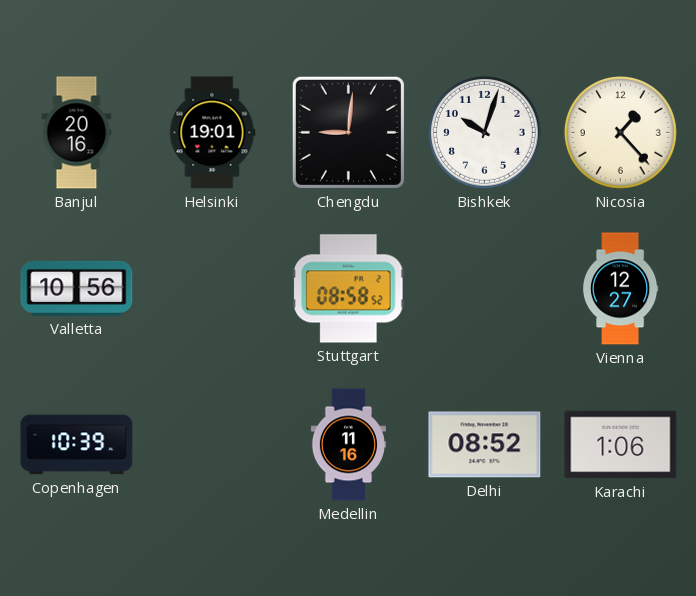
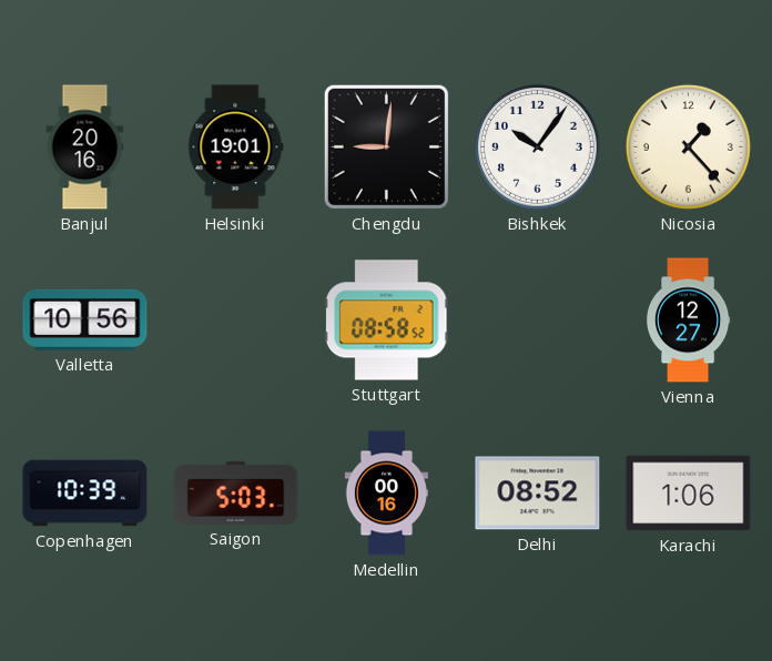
Bishkek: 10:03 -> 10:06
Saigon: none -> 5:03
Medellin: 11:16 -> 00:16
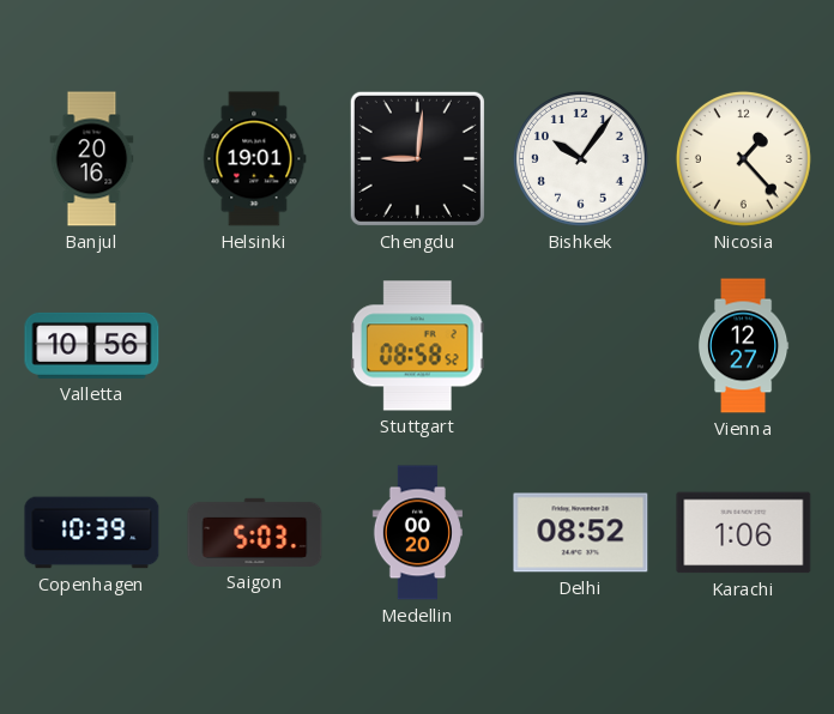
Medellin: 00:16 -> 00:20
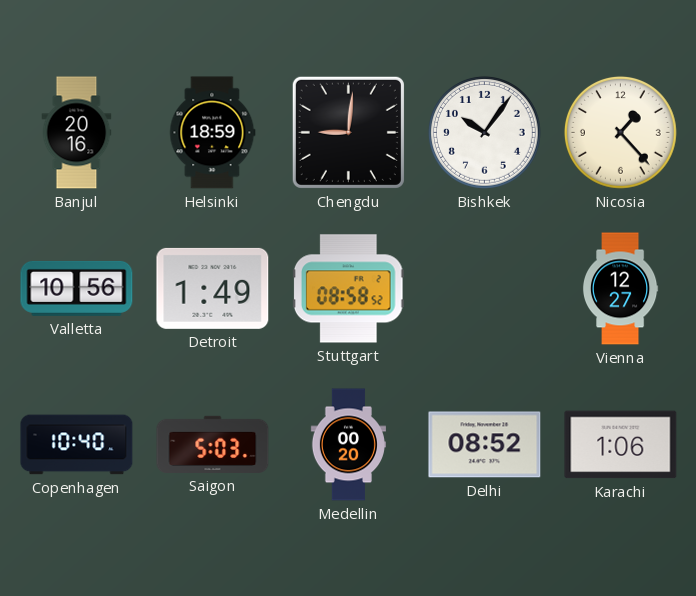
Helsinki: 19:01 -> 18:59
Detroit: none -> 1:49
Copenhagen: 10:39 -> 10:40
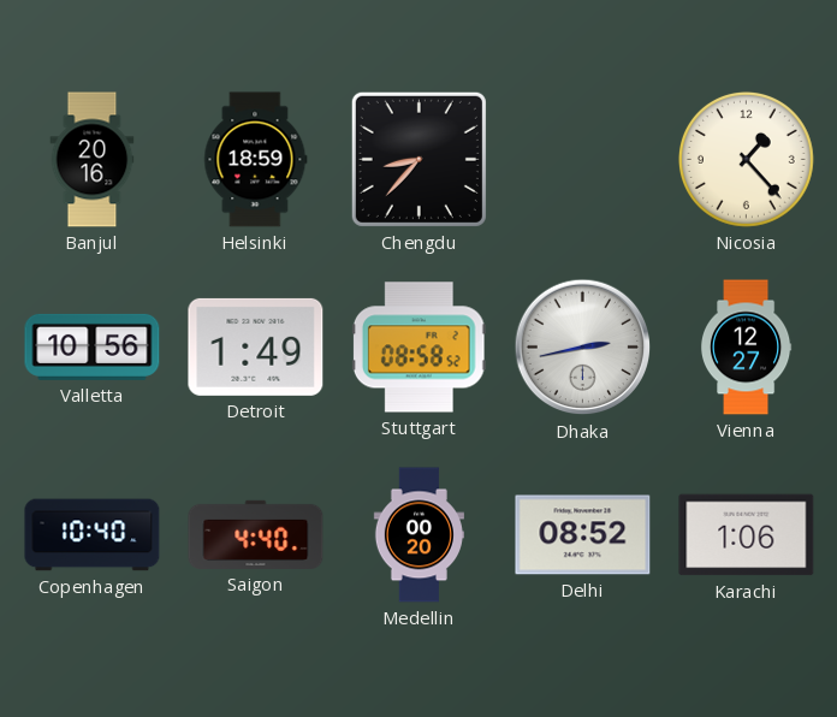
Chengdu: 9:01 -> 8:37
Bishkek: 10:06 -> none
Dhaka: none -> 2:43
Saigon: 5:03 -> 4:40
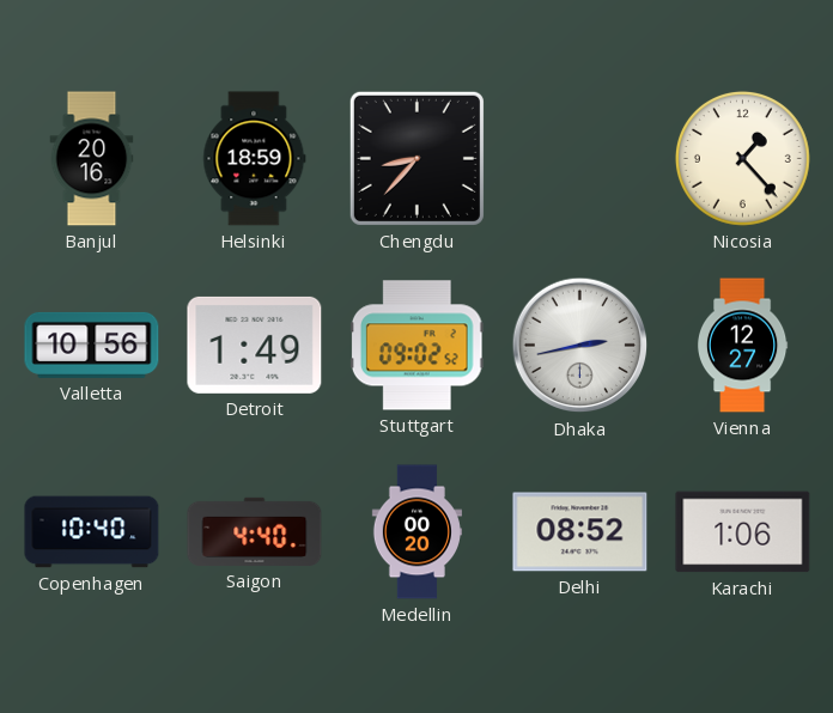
Stuttgart: 08:58 -> 09:02
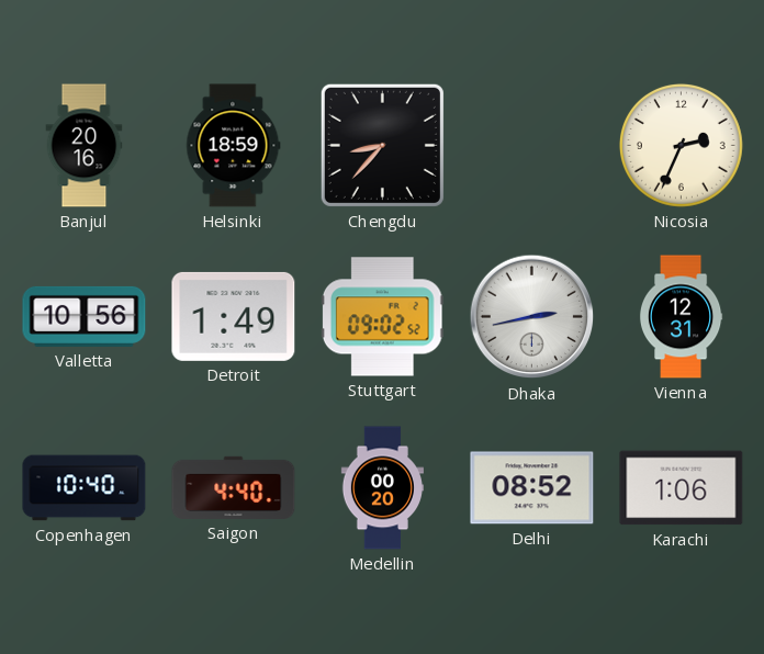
Nicosia: 1:23 -> 2:34
Vienna: 12:27 -> 12:31
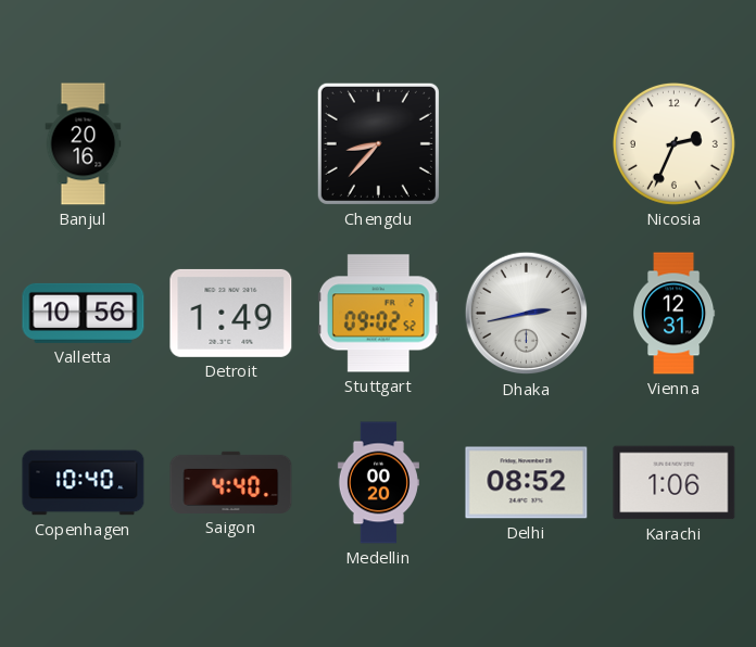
Helsinki: 18:59 -> none
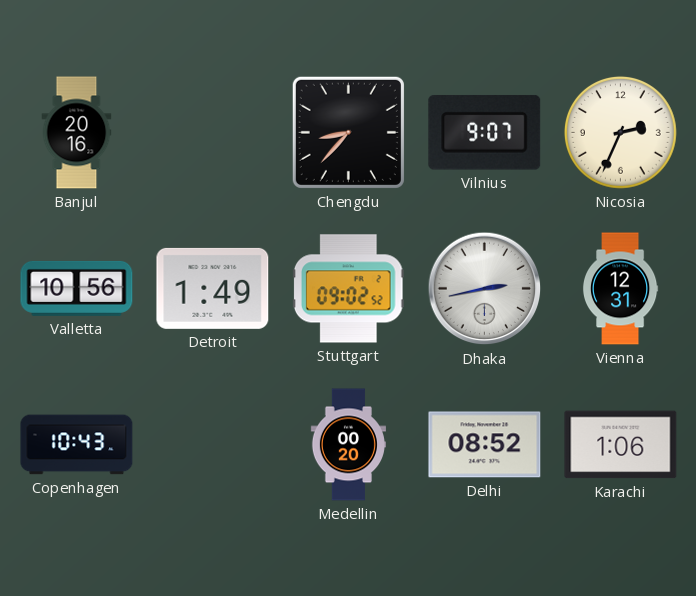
Vilnius: none -> 9:07
Copenhagen: 10:40 -> 10:43
Saigon: 4:40 -> none
